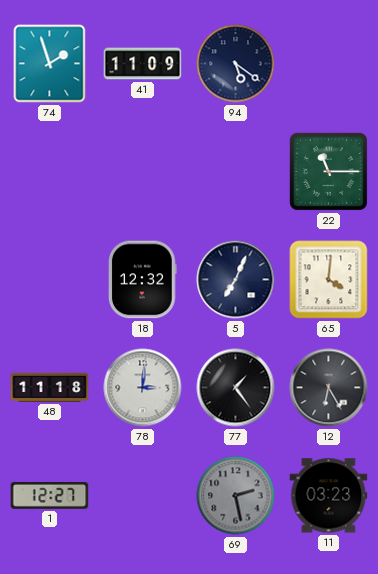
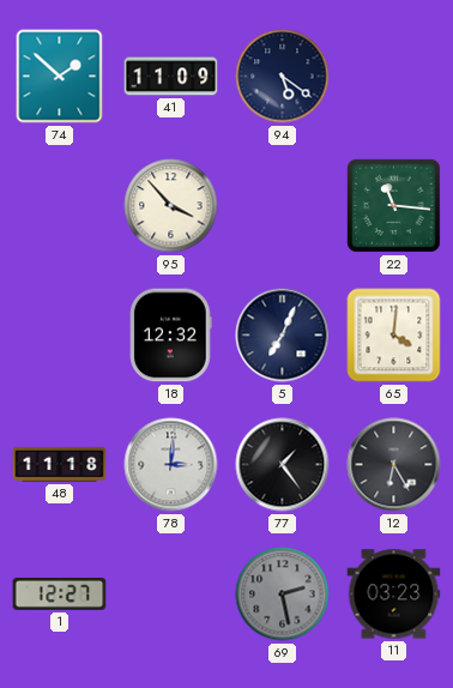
74: 1:57 -> 1:52
95: none -> 3:53
22: 11:15 -> 11:16
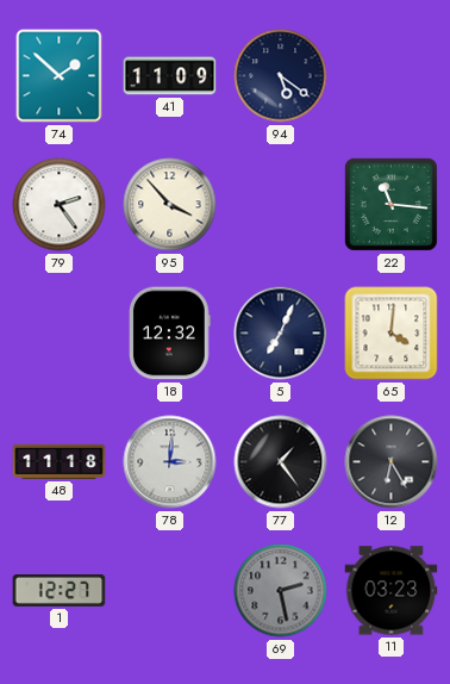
79: none -> 2:24
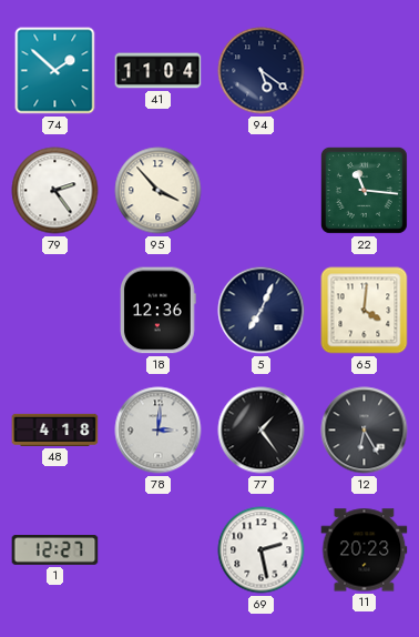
41: 11:09 -> 11:04
18: 12:32 -> 12:36
48: 11:18 -> 4:18
69 dial: grey -> white
11: 03:23 -> 20:23
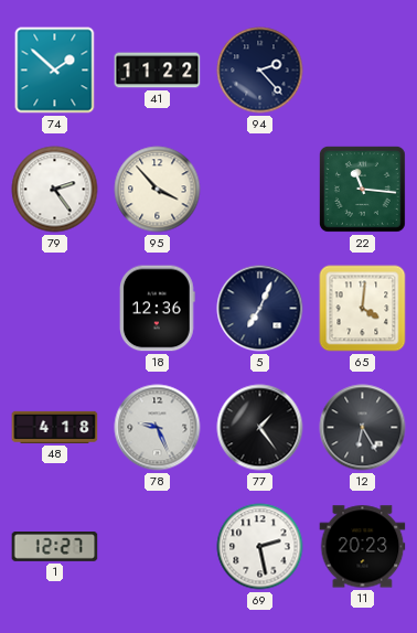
41: 11:04 -> 11:22
94: 5:21 -> 2:23
78: 3:01 -> 9:26
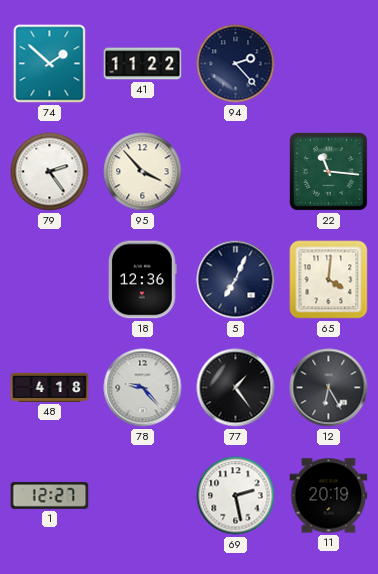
78: 9:26 -> 9:23
11: 20:23 -> 20:19
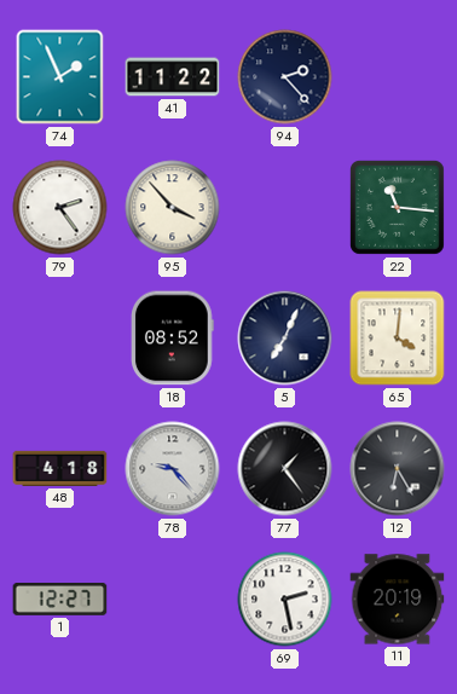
74: 1:52 -> 1:56
18: 12:36 -> 08:52
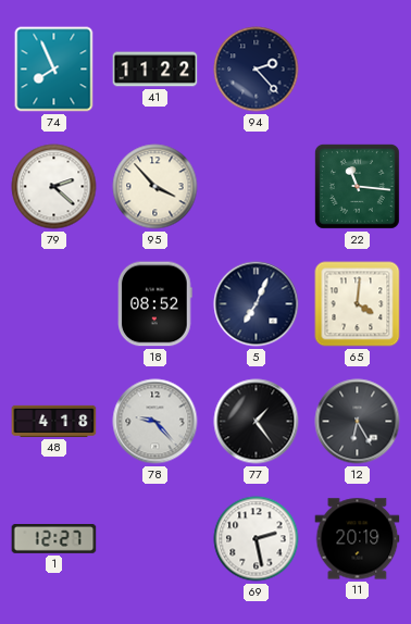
74: 1:56 -> 7:56
79: 2:24 -> 2:22
